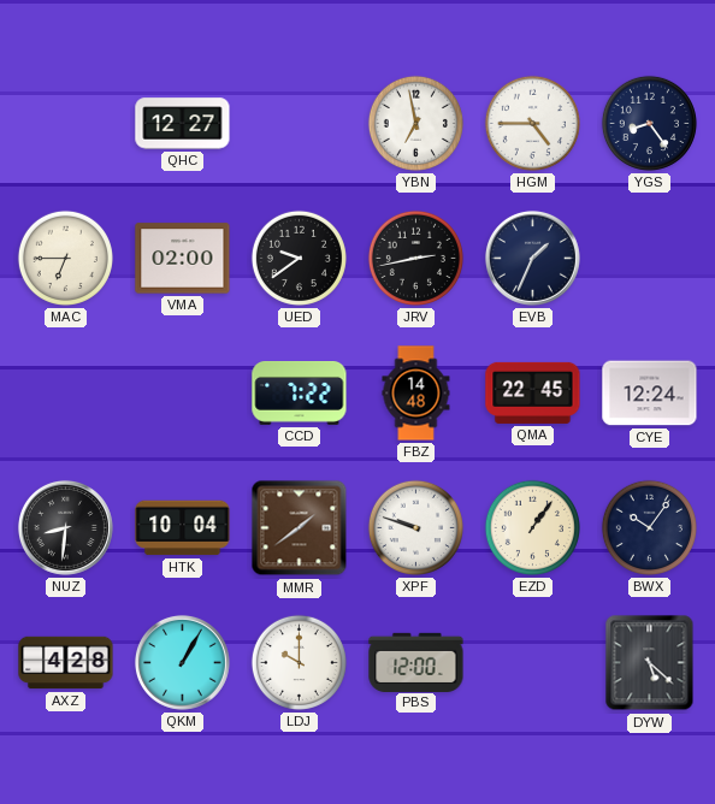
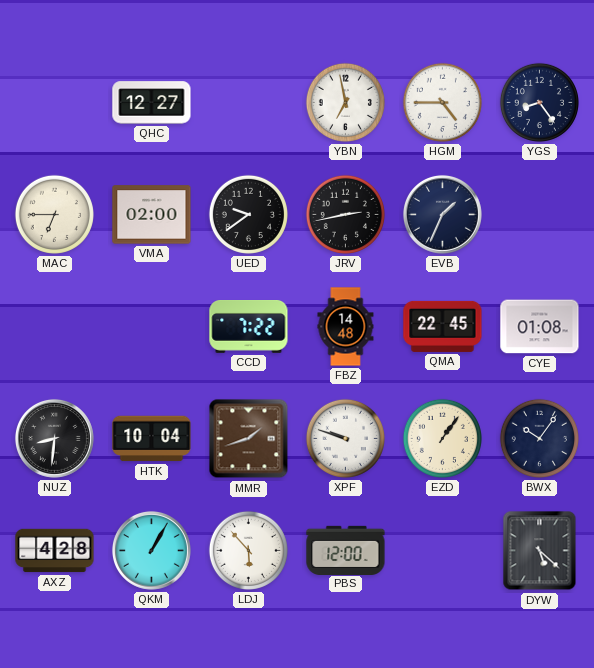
CYE: 12:24 -> 01:08
MMR: 1:39 -> 1:42
LDJ: 10:00 -> 5:53
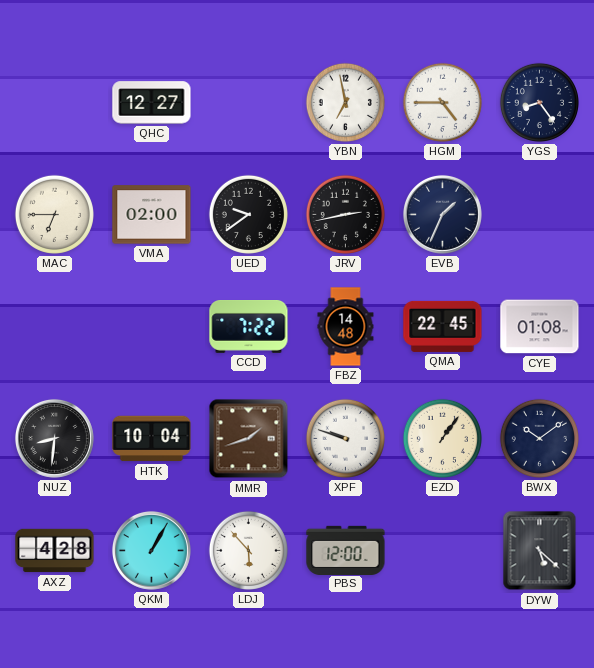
BWX: 10:06 -> 10:09
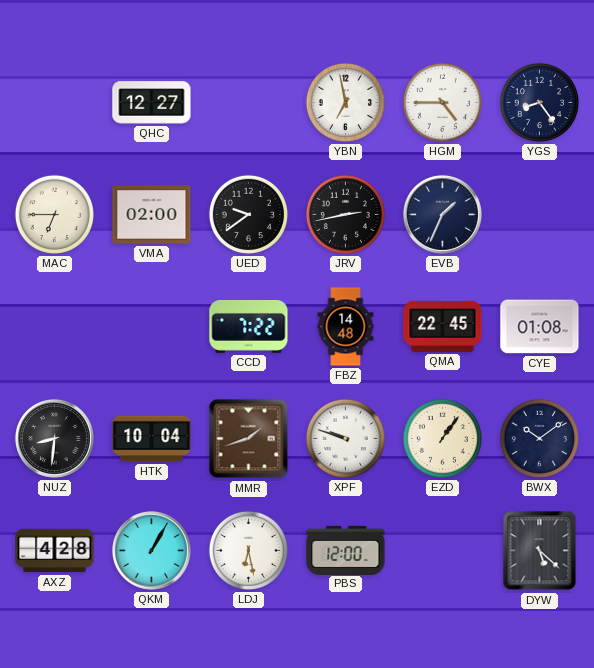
LDJ: 5:53 -> 6:28
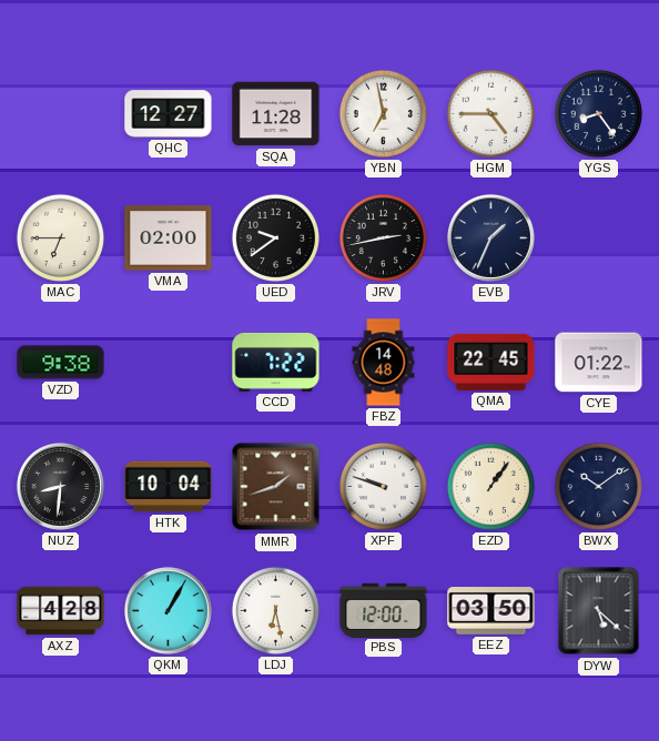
SQA: none -> 11:28
VZD: none -> 9:38
CYE: 01:08 -> 01:22
EEZ: none -> 03:50
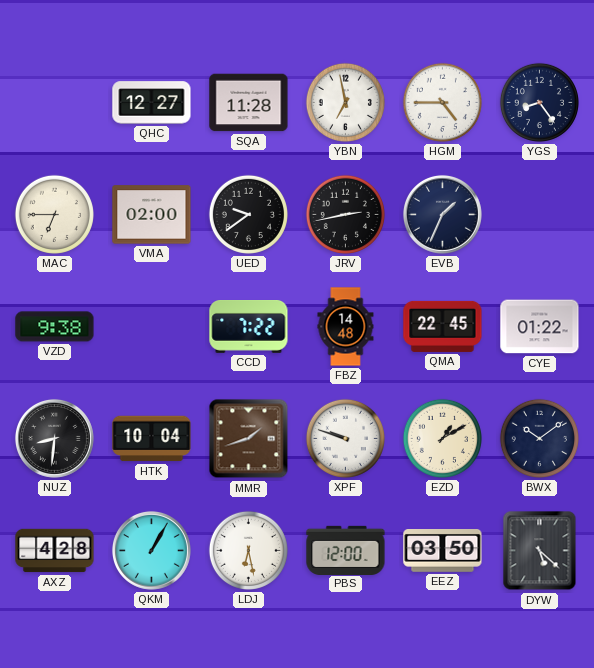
EZD: 1:06 -> 1:10
